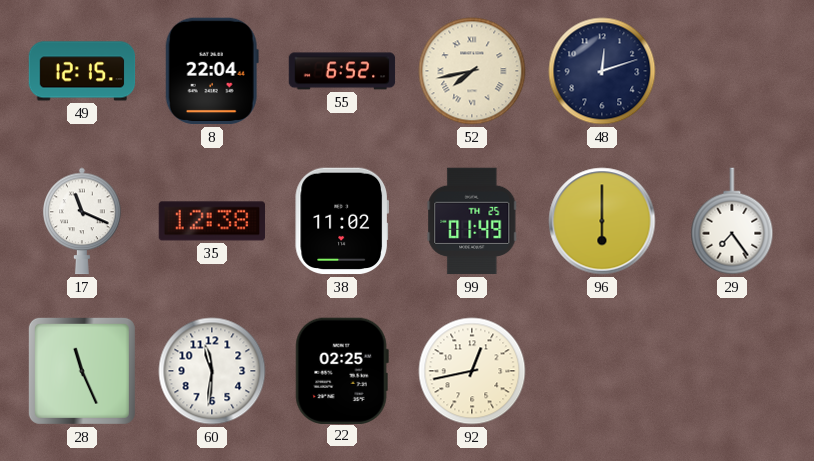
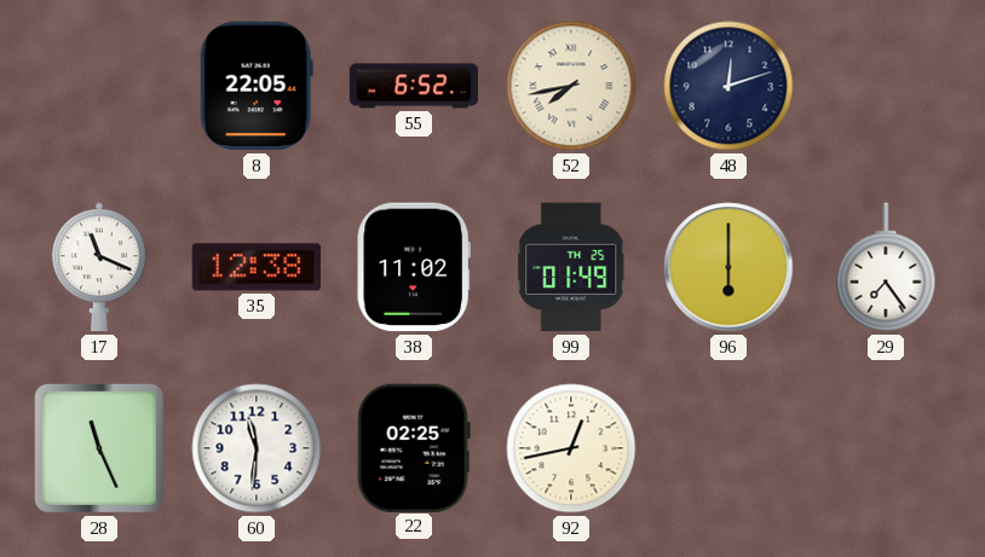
49: 12:15 -> none
8: 22:04 -> 22:05
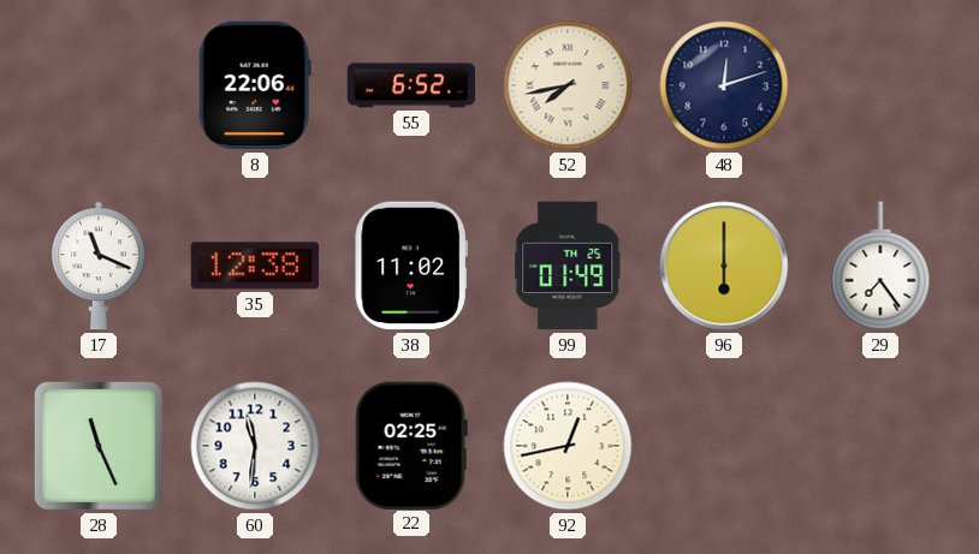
8: 22:05 -> 22:06
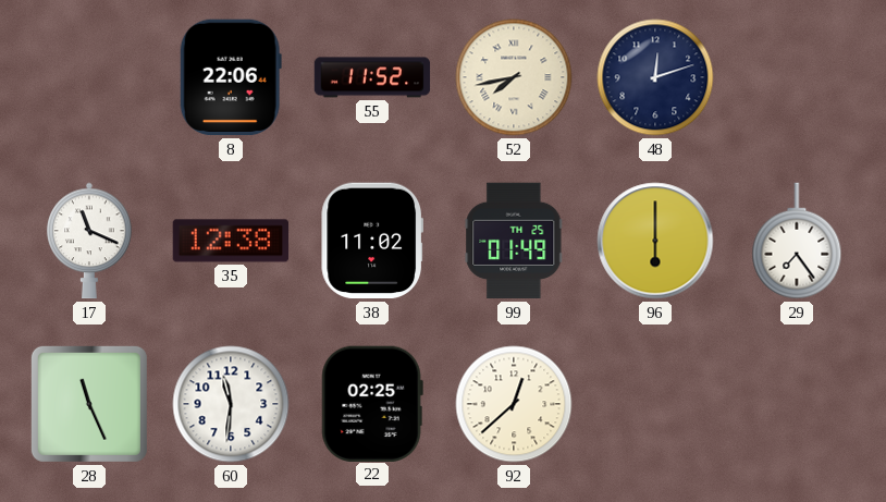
55: 6:52 -> 11:52
92: 12:43 -> 12:38
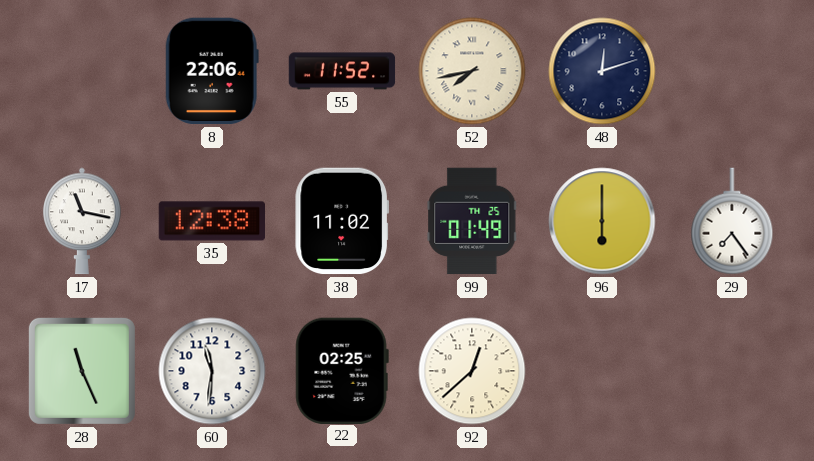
17: 11:19 -> 11:17
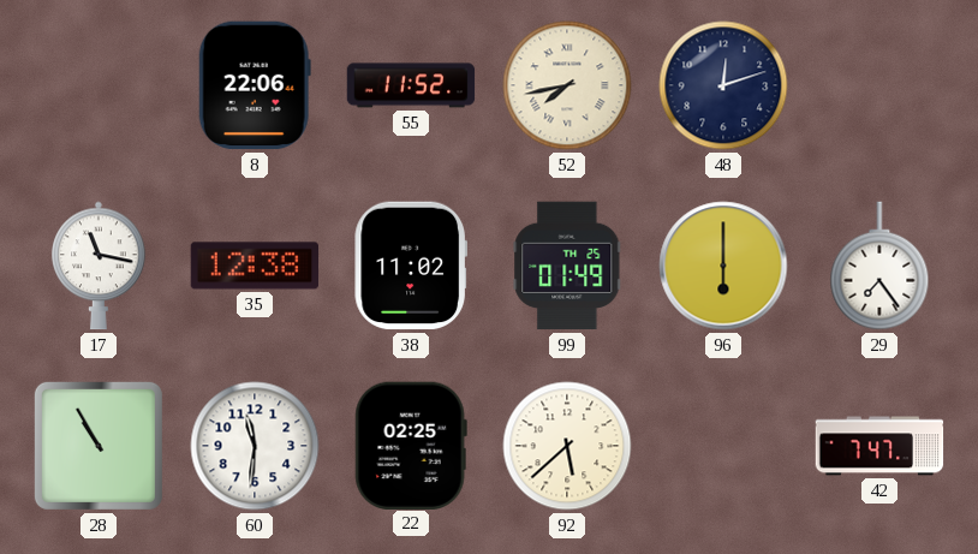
28: 11:26 -> 10:55
92: 12:38 -> 5:38
42: none -> 7:47
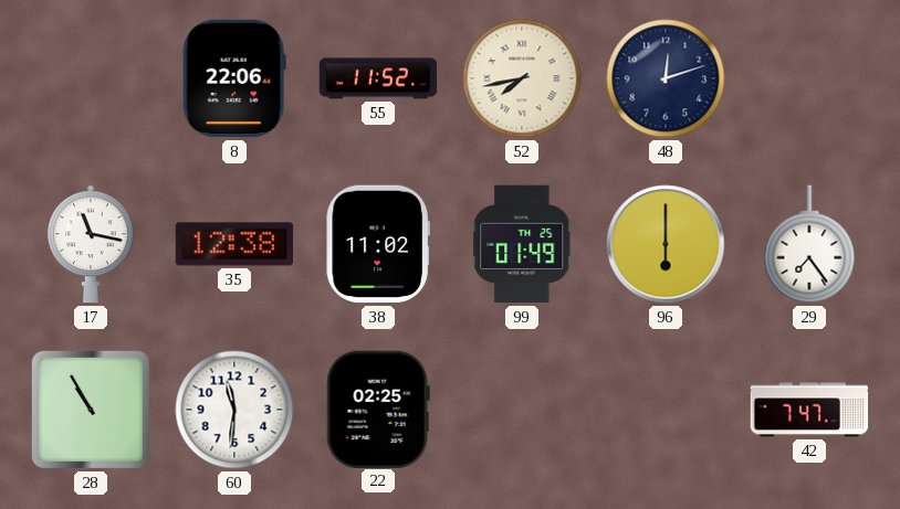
92: 5:38 -> none
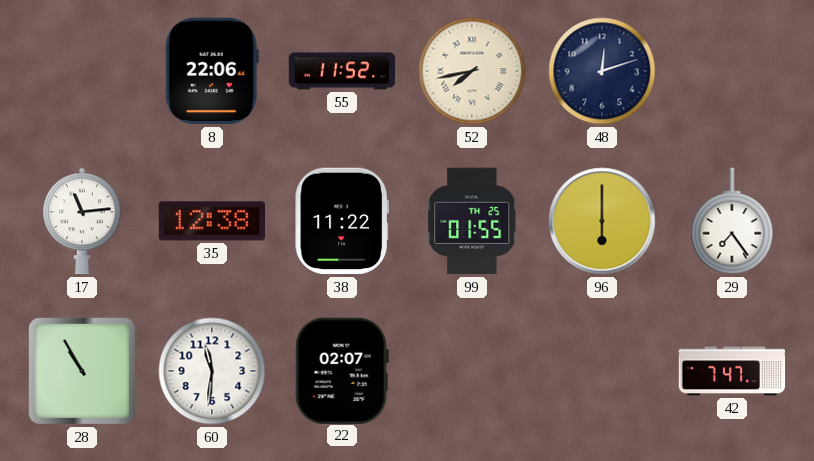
17: 11:17 -> 11:14
38: 11:02 -> 11:22
99: 01:49 -> 01:55
22: 02:25 -> 02:07
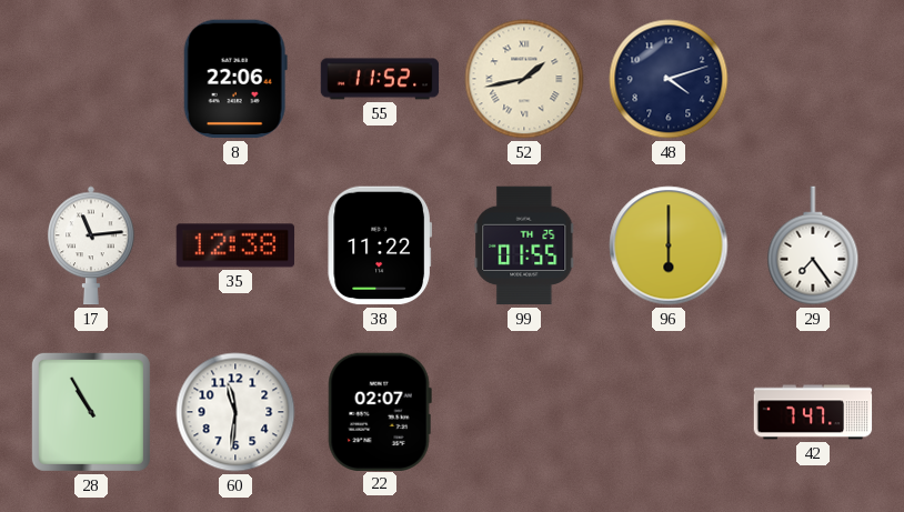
52: 7:43 -> 1:43
48: 12:12 -> 4:12
